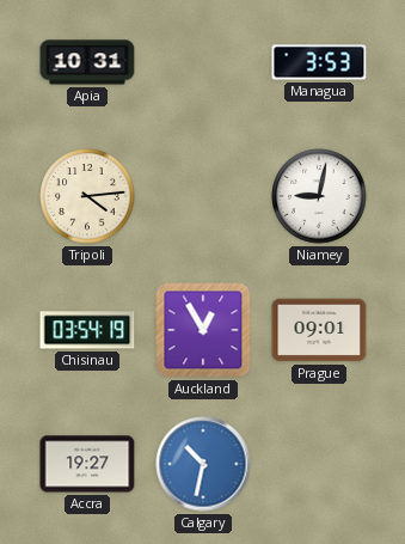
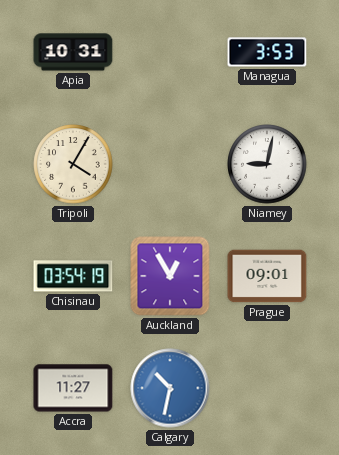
Tripoli: 4:14 -> 4:05
Accra: 19:27 -> 11:27
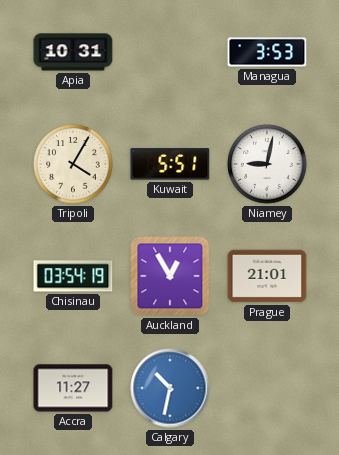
Kuwait: none -> 5:51
Prague: 09:01 -> 21:01
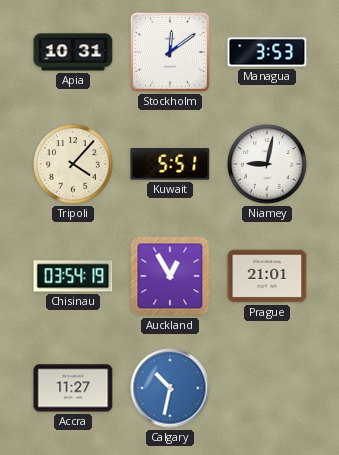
Stockholm: none -> 12:09
Tripoli: 4:05 -> 4:07
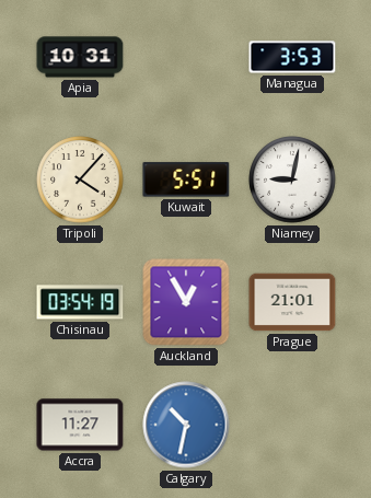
Stockholm: 12:09 -> none
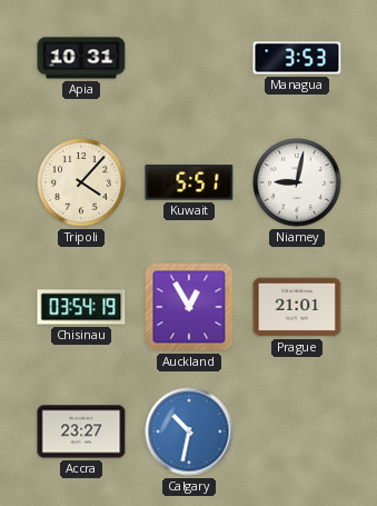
Accra: 11:27 -> 23:27
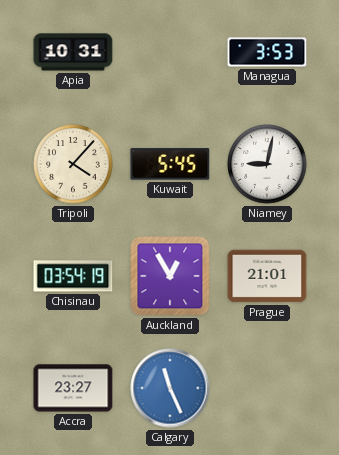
Kuwait: 5:51 -> 5:45
Calgary: 10:32 -> 11:26
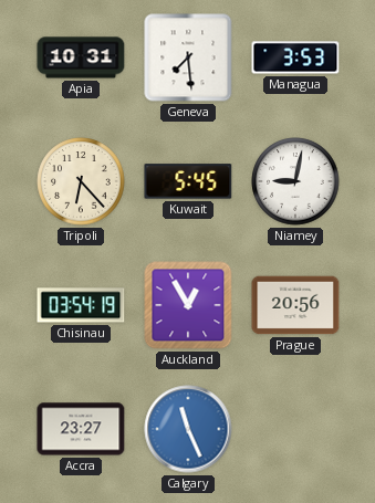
Geneva: none -> 7:29
Tripoli: 4:07 -> 6:23
Prague: 21:01 -> 20:56
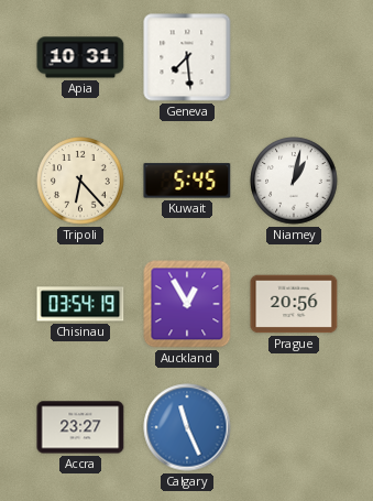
Managua: 3:53 -> none
Niamey: 9:02 -> 1:02
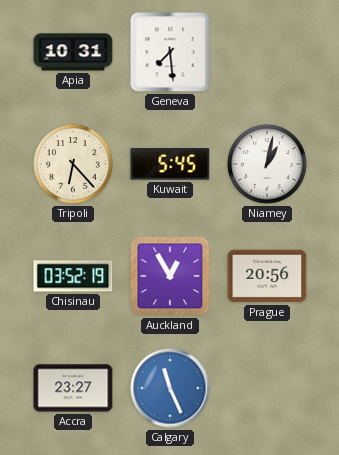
Chisinau: 03:54 -> 03:52
